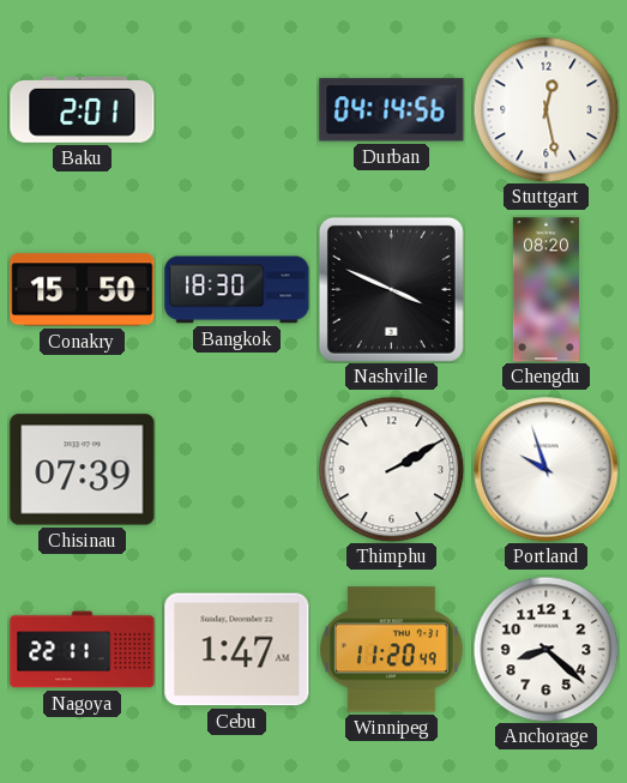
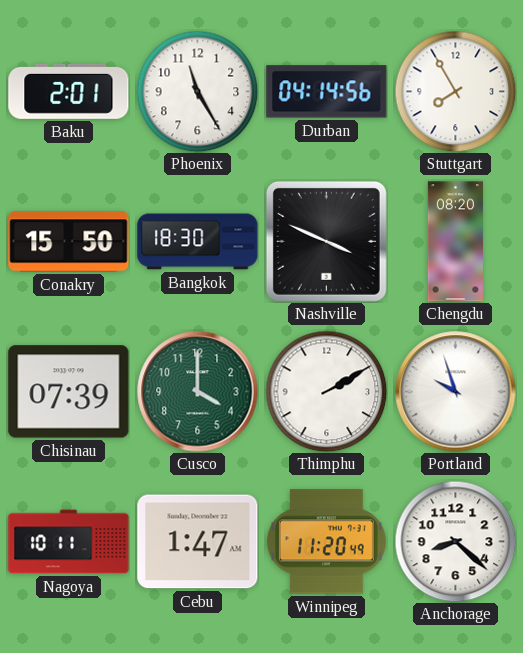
Phoenix: none -> 11:25
Stuttgart: 12:28 -> 7:55
Cusco: none -> 4:00
Nagoya: 22:11 -> 10:11
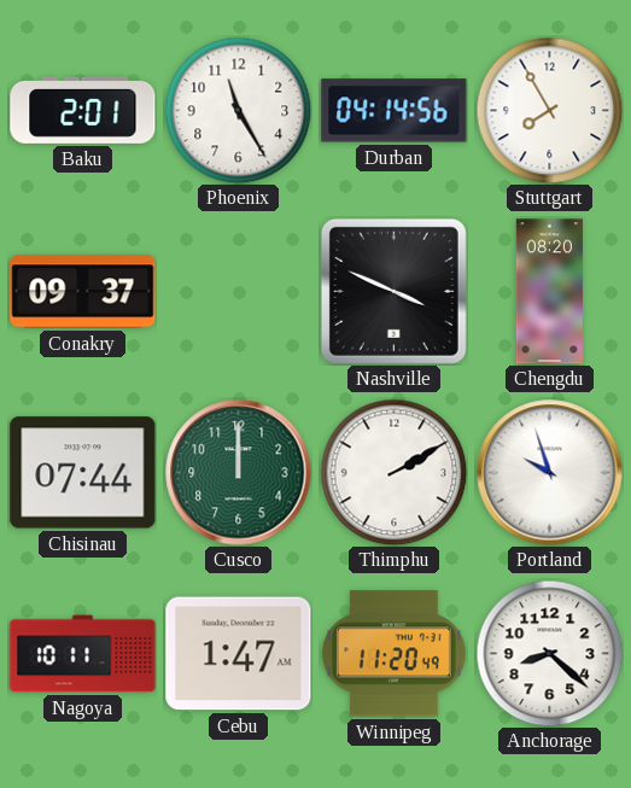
Conakry: 15:50 -> 09:37
Bangkok: 18:30 -> none
Chisinau: 07:39 -> 07:44
Cusco: 4:00 -> 12:00
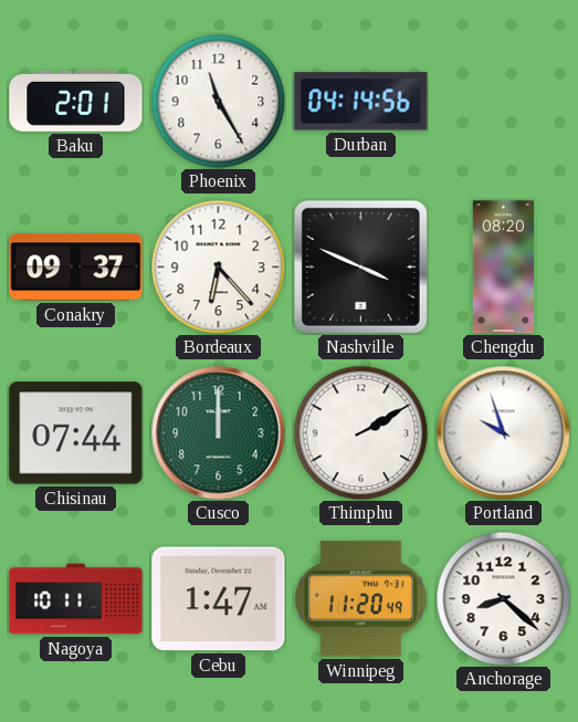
Stuttgart: 7:55 -> none
Bordeaux: none -> 6:23
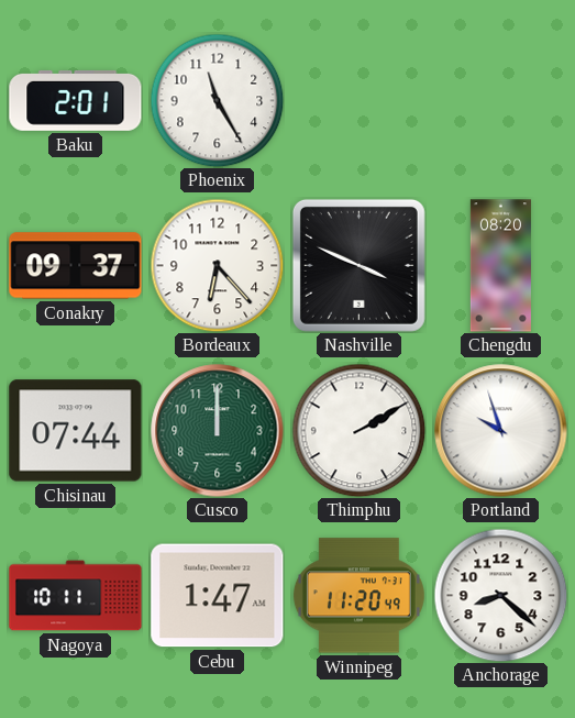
Durban: 04:14 -> none
